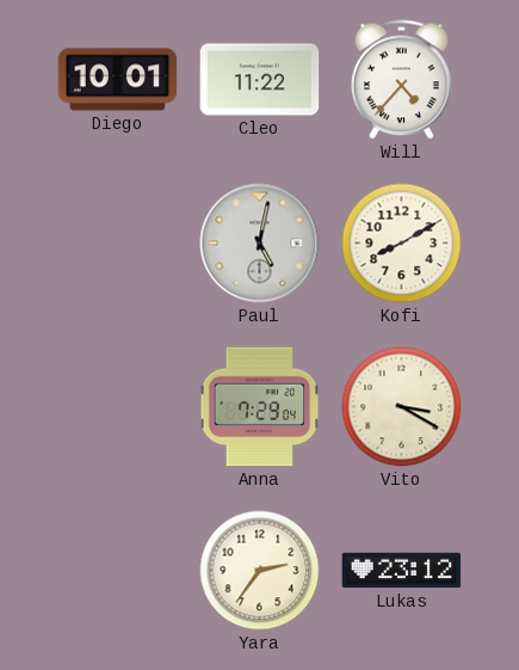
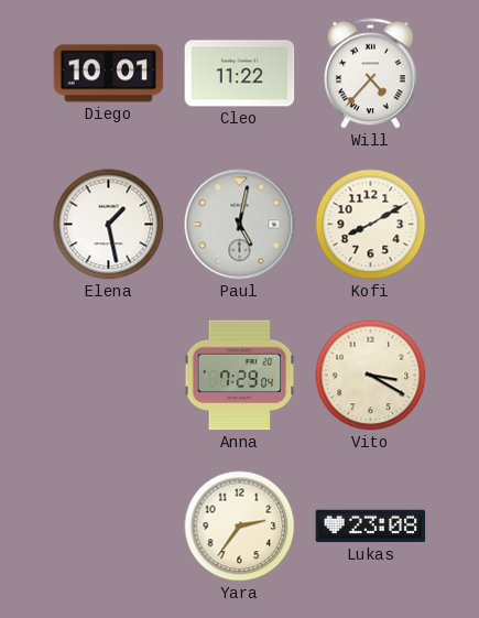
Elena: none -> 1:28
Lukas: 23:12 -> 23:08
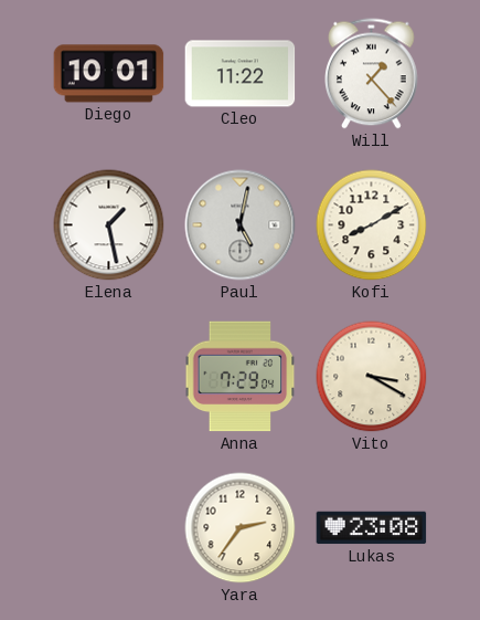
Will: 4:37 -> 1:23
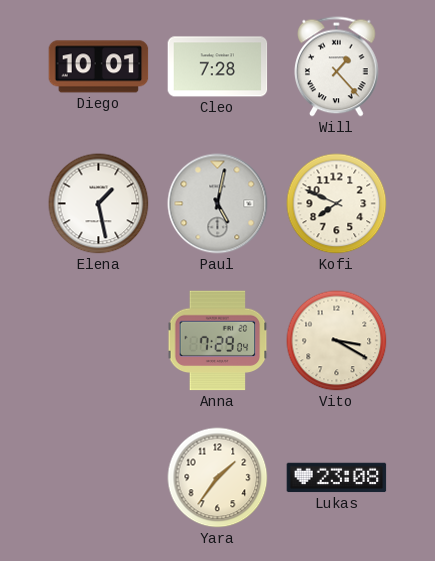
Cleo: 11:22 -> 7:28
Kofi: 8:10 -> 7:49
Yara: 2:36 -> 1:36
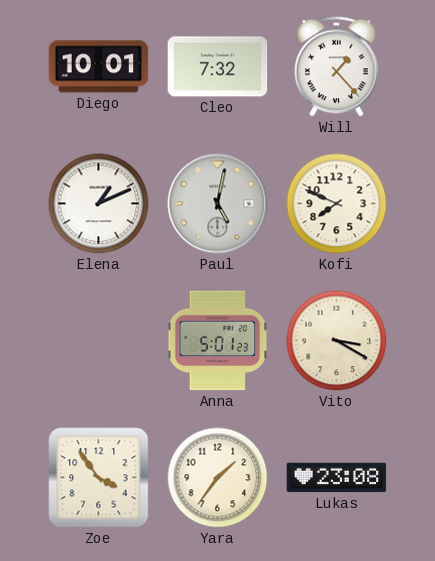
Cleo: 7:28 -> 7:32
Elena: 1:28 -> 1:11
Anna: 7:29 -> 5:01
Zoe: none -> 3:54
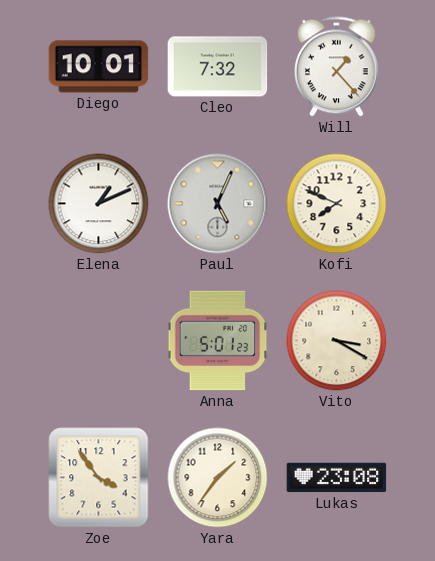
Paul: 5:02 -> 5:04
